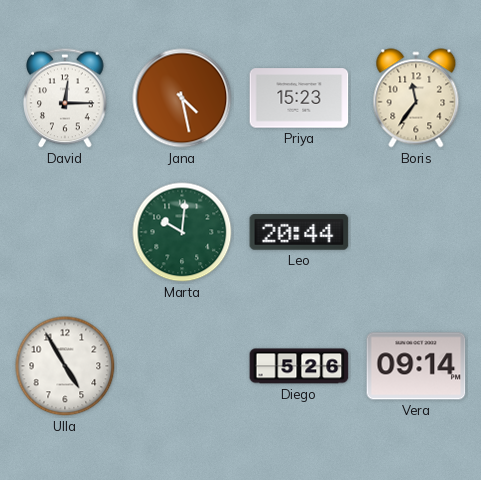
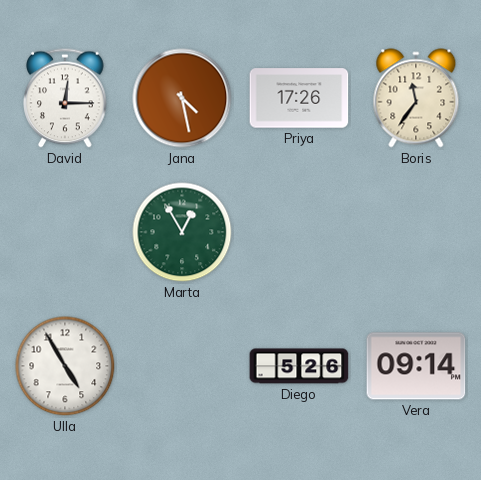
Priya: 15:23 -> 17:26
Marta: 10:01 -> 12:55
Leo: 20:44 -> none
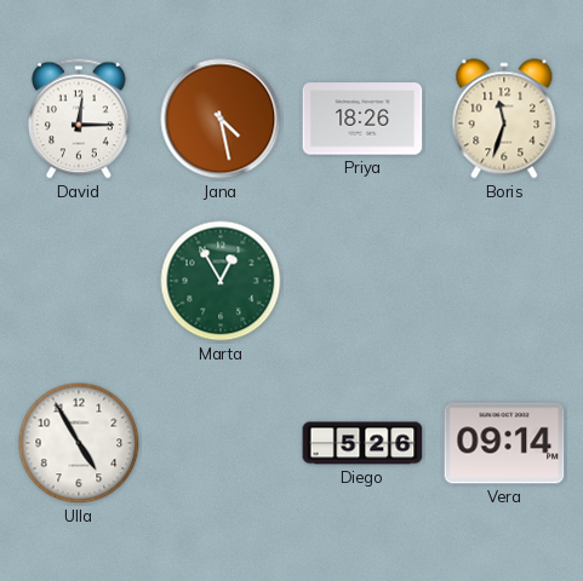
Priya: 17:26 -> 18:26
Boris: 11:36 -> 11:33
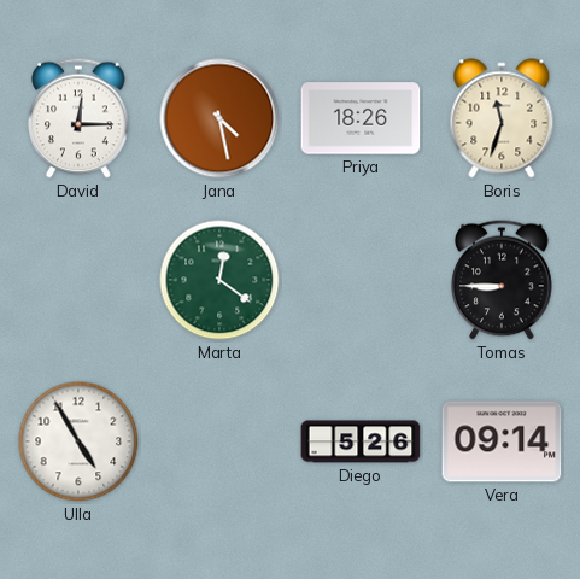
Marta: 12:55 -> 12:21
Tomas: none -> 8:45
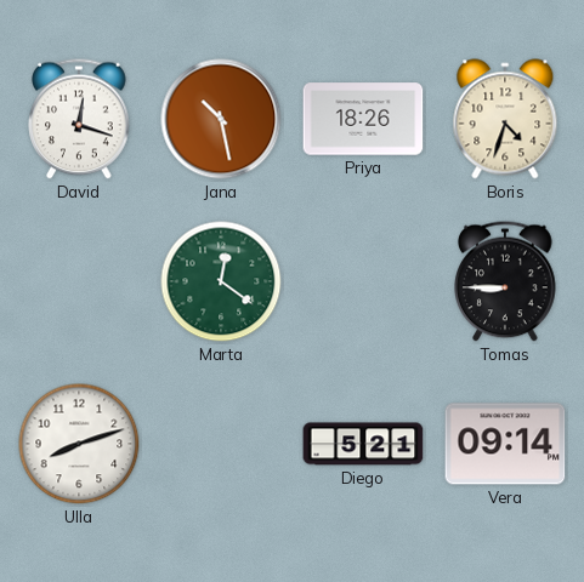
David: 12:15 -> 12:18
Jana: 4:28 -> 10:28
Boris: 11:33 -> 4:33
Ulla: 4:55 -> 8:12
Diego: 5:26 -> 5:21
